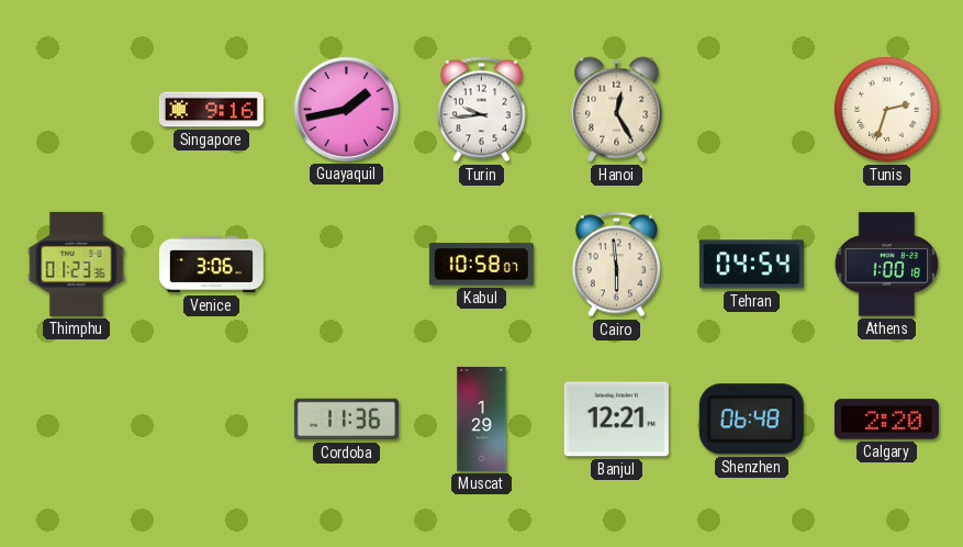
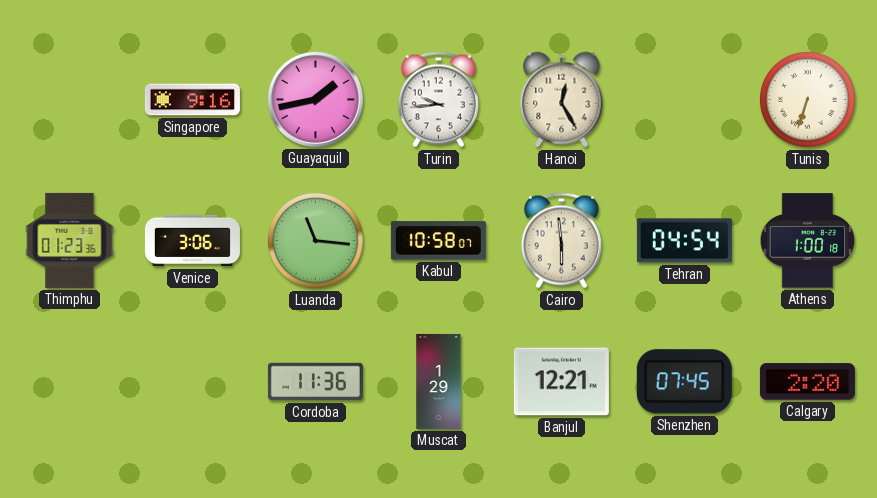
Tunis: 2:33 -> 6:33
Luanda: none -> 11:16
Shenzhen: 06:48 -> 07:45
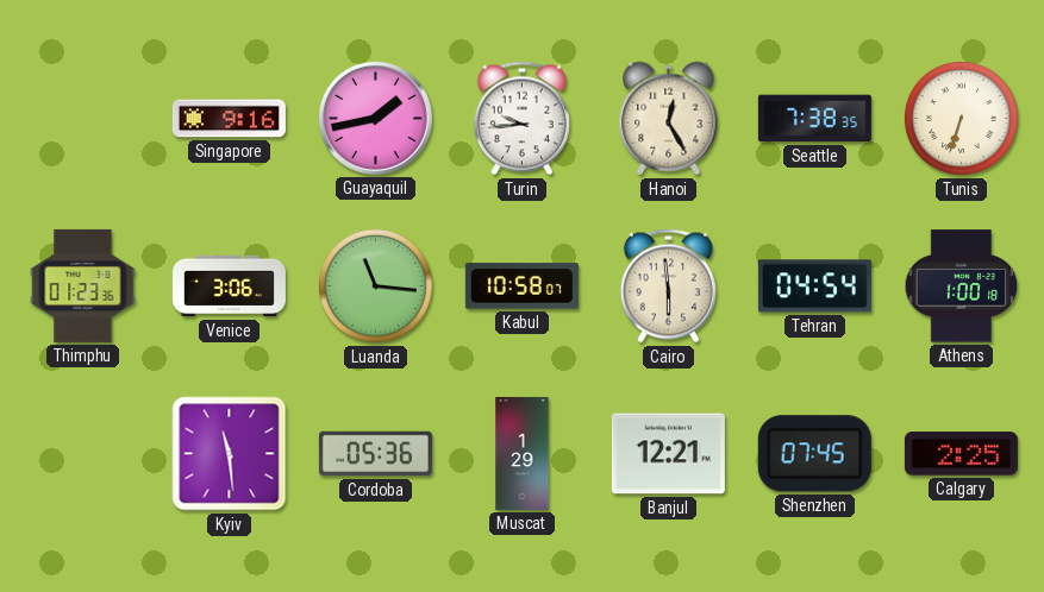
Seattle: none -> 7:38
Kyiv: none -> 11:29
Cordoba: 11:36 -> 05:36
Calgary: 2:20 -> 2:25
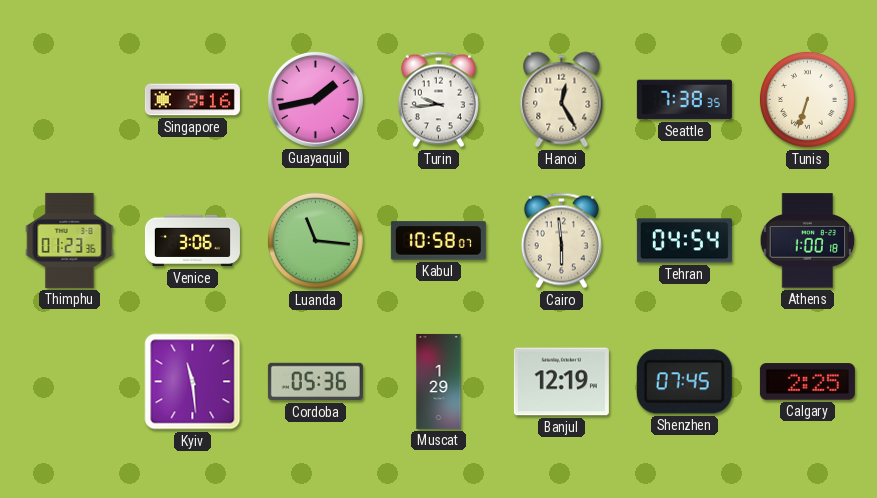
Banjul: 12:21 -> 12:19
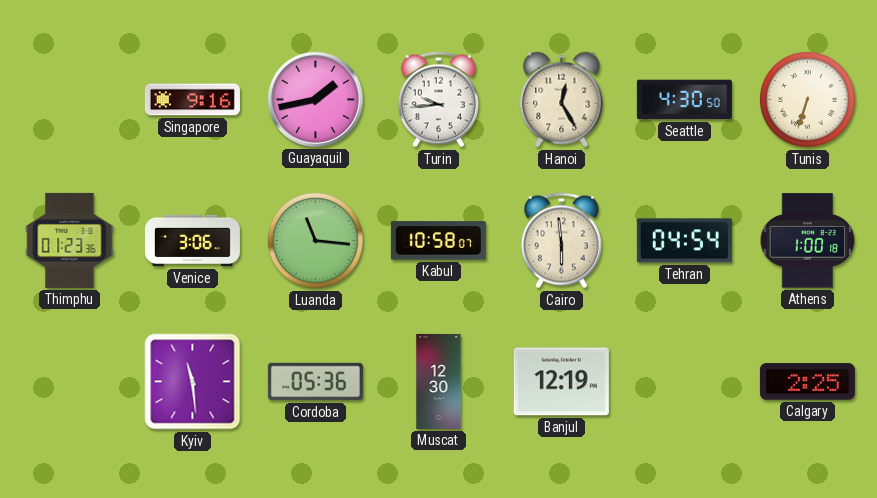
Seattle: 7:38 -> 4:30
Muscat: 1:29 -> 12:30
Shenzhen: 07:45 -> none
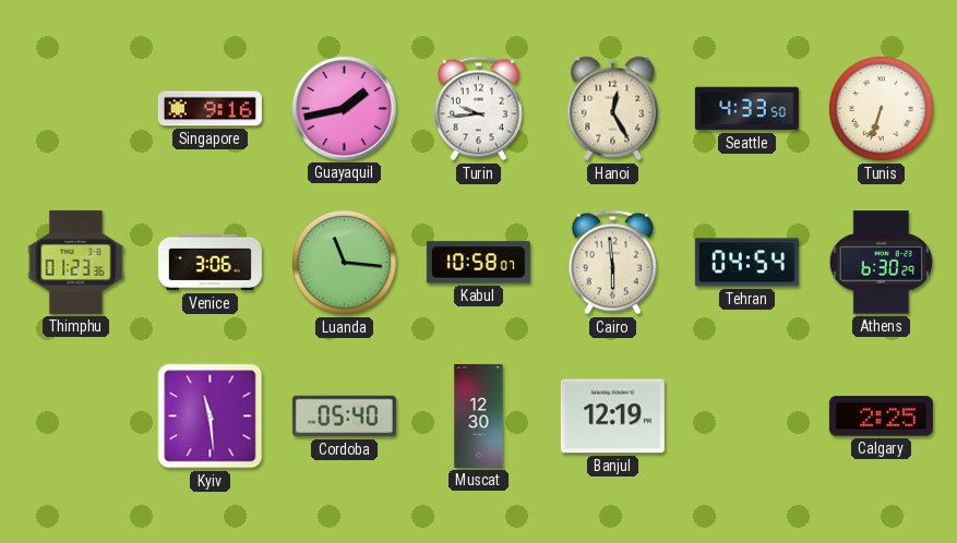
Seattle: 4:30 -> 4:33
Athens: 1:00 -> 6:30
Cordoba: 05:36 -> 05:40
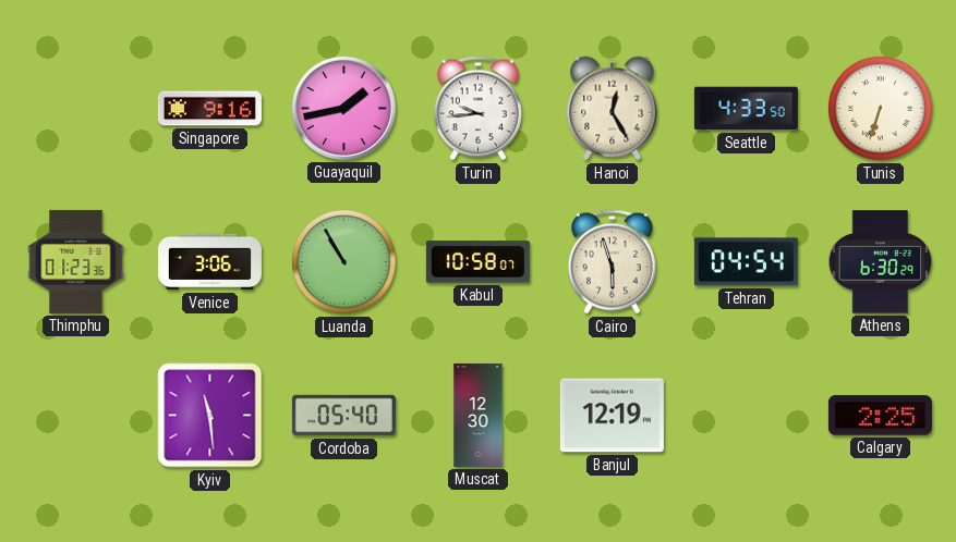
Luanda: 11:16 -> 10:55
Cairo: 5:59 -> 5:57
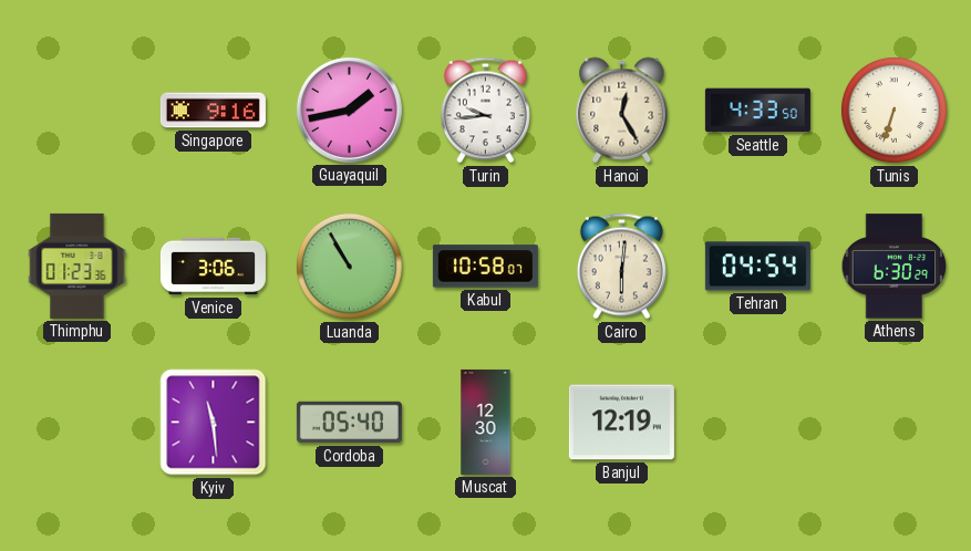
Cairo: 5:57 -> 6:01
Calgary: 2:25 -> none
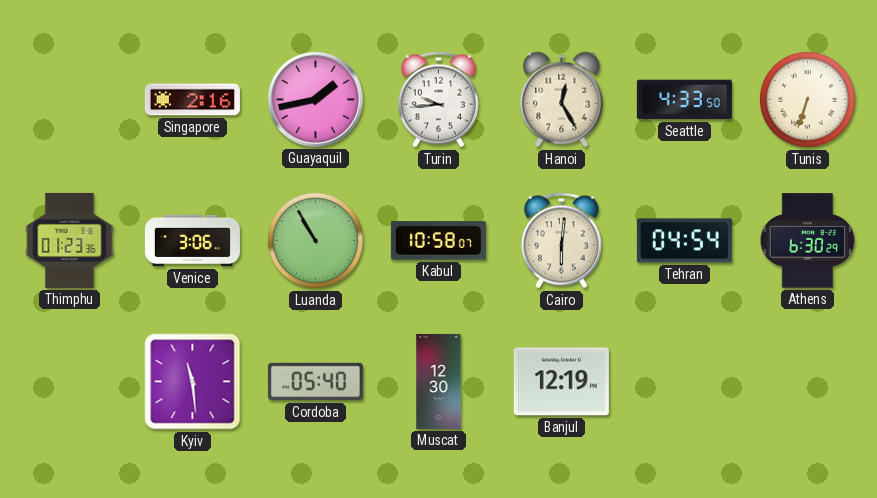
Singapore: 9:16 -> 2:16
